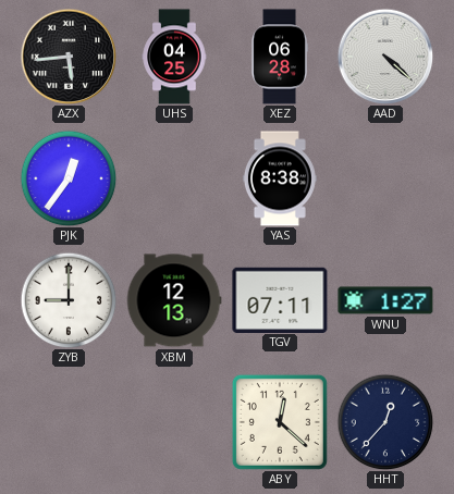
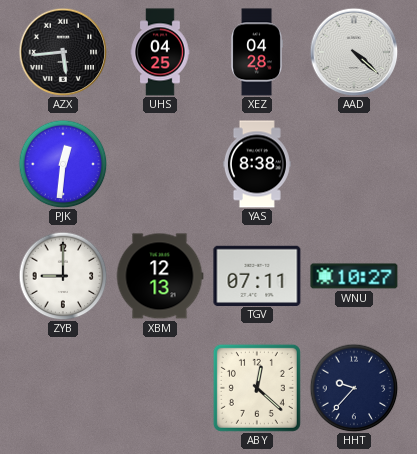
XEZ: 06:28 -> 04:28
PJK: 12:36 -> 12:31
WNU: 1:27 -> 10:27
HHT: 12:37 -> 9:37
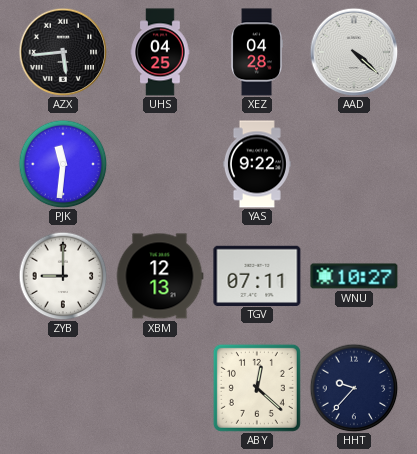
PJK: 12:31 -> 11:31
YAS: 8:38 -> 9:22
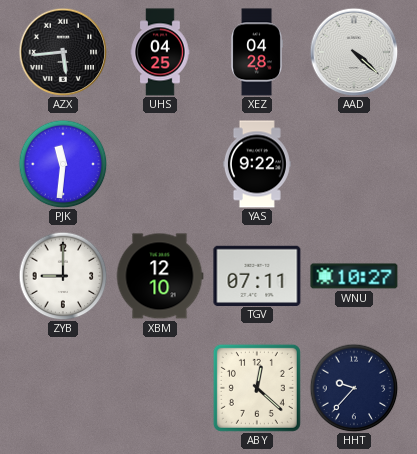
XBM: 12:13 -> 12:10
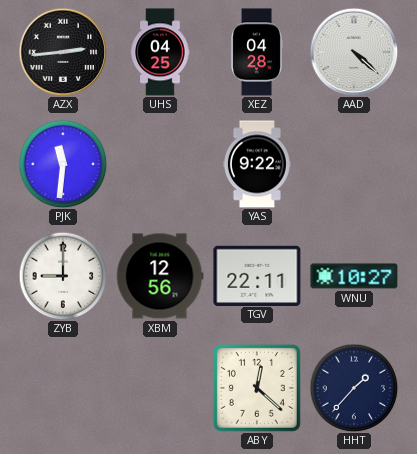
AZX: 5:44 -> 2:44
XBM: 12:10 -> 12:56
TGV: 07:11 -> 22:11
HHT: 9:37 -> 1:37
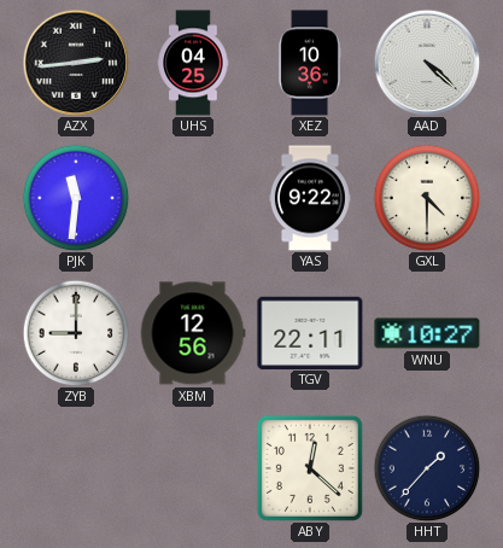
XEZ: 04:28 -> 10:36
GXL: none -> 4:30
